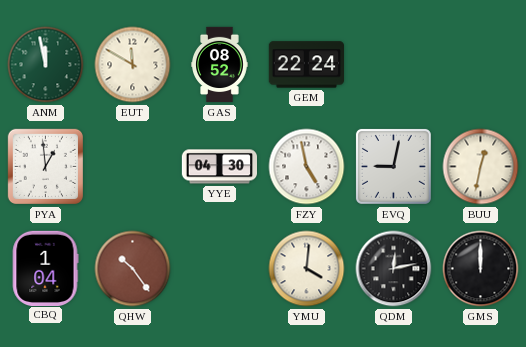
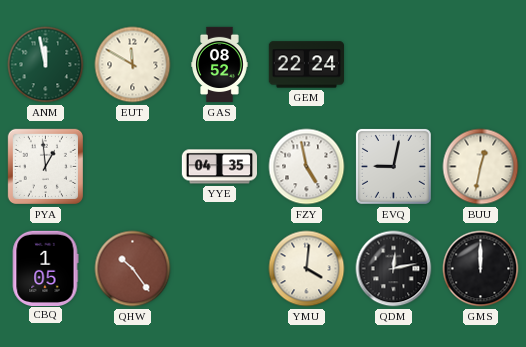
YYE: 04:30 -> 04:35
CBQ: 1:04 -> 1:05
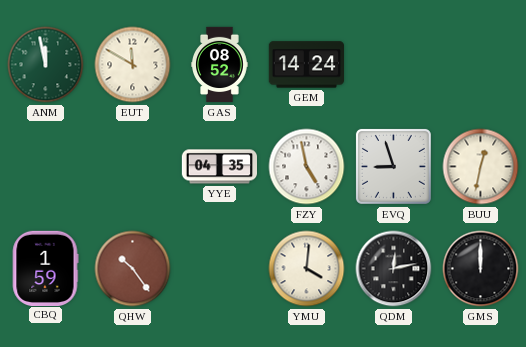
GEM: 22:24 -> 14:24
PYA: 12:59 -> none
EVQ: 9:02 -> 8:57
CBQ: 1:05 -> 1:59
